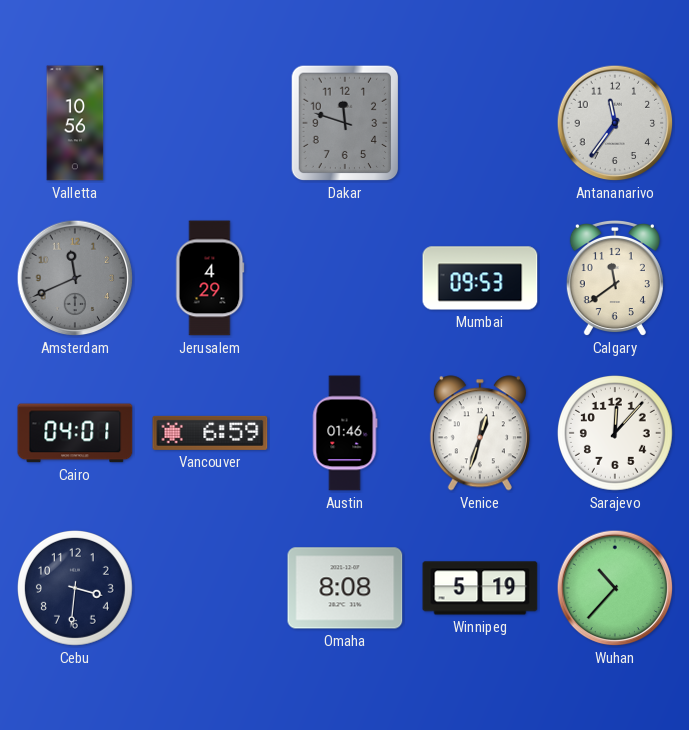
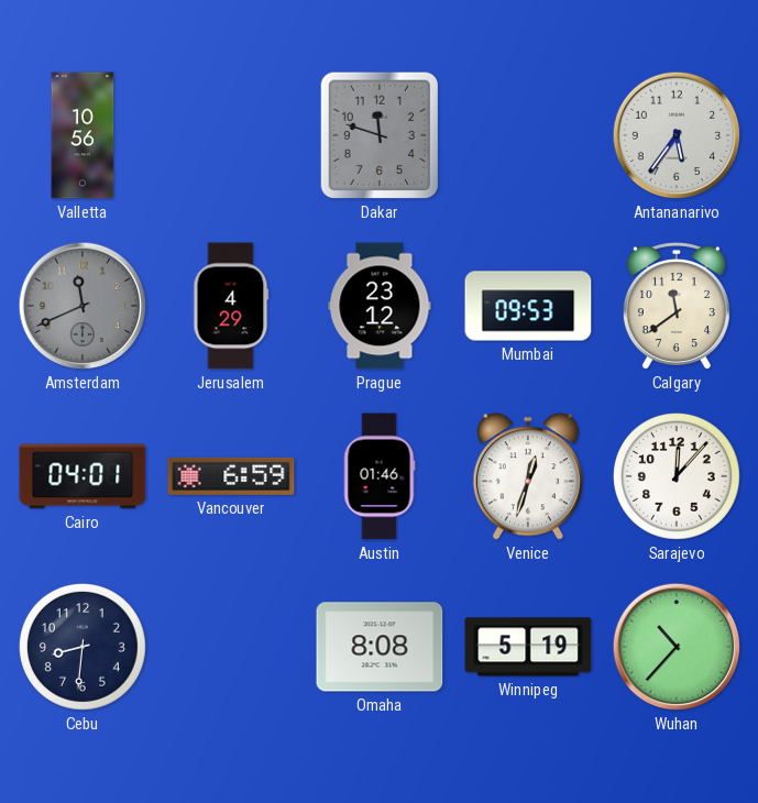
Antananarivo: 11:36 -> 5:36
Prague: none -> 23:12
Cebu: 3:31 -> 8:31
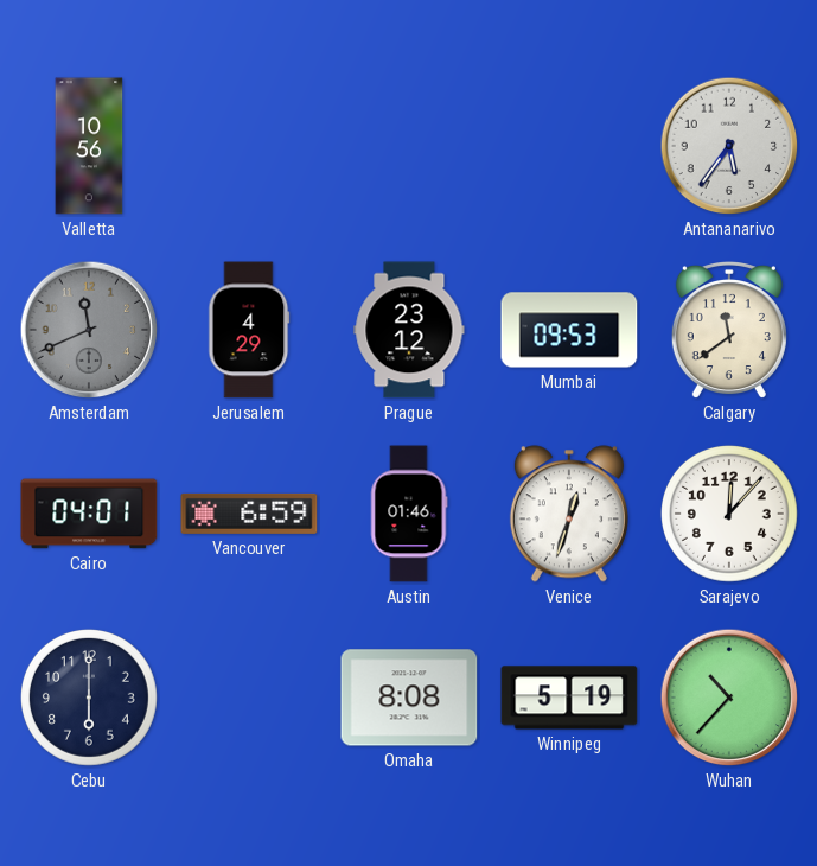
Dakar: 11:48 -> none
Cebu: 8:31 -> 6:00
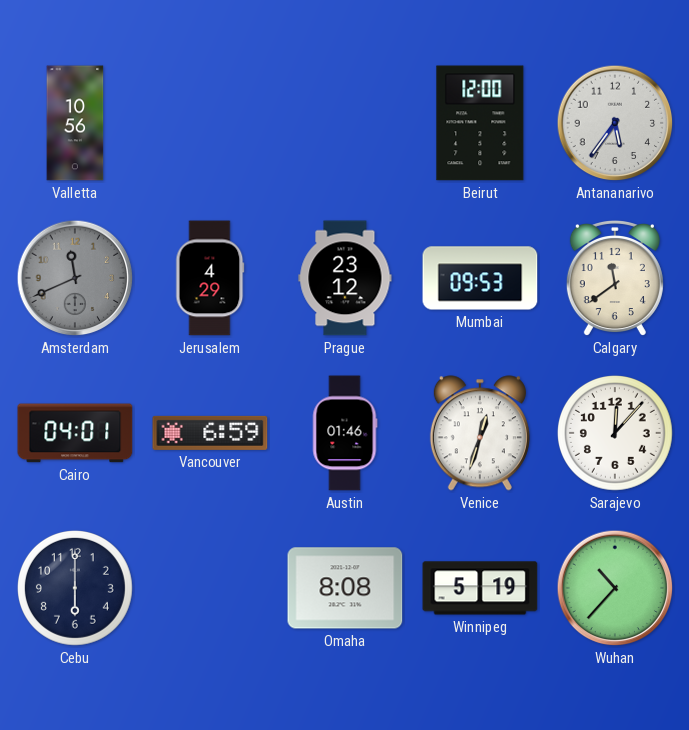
Beirut: none -> 12:00
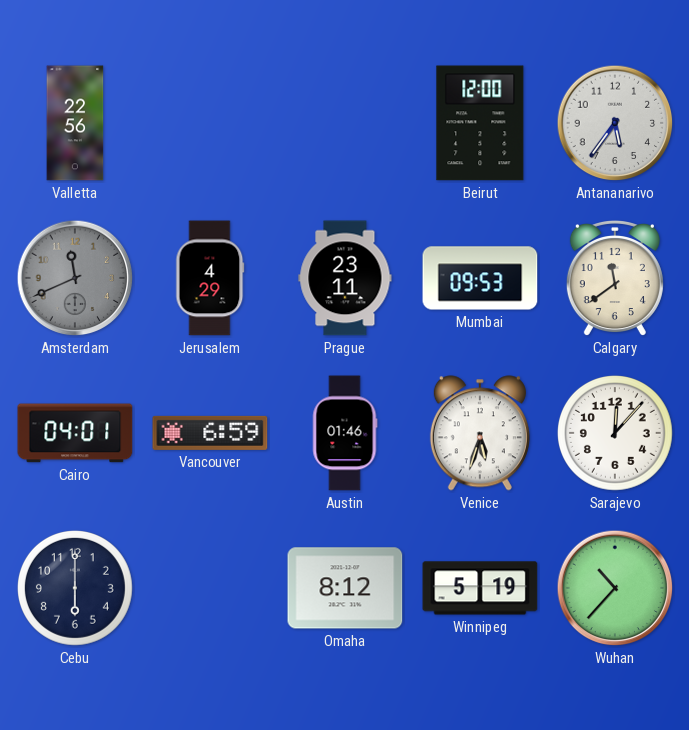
Valletta: 10:56 -> 22:56
Prague: 23:12 -> 23:11
Venice: 12:33 -> 5:33
Omaha: 8:08 -> 8:12
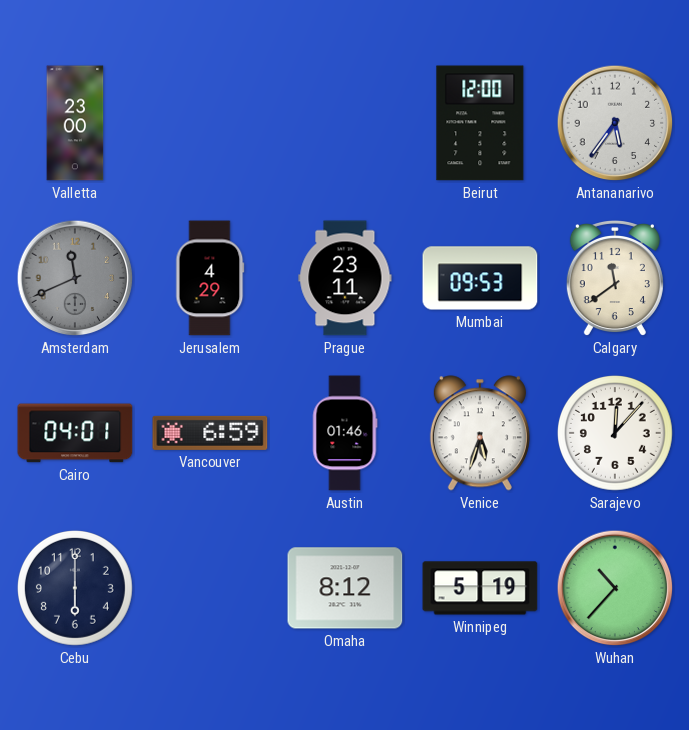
Valletta: 22:56 -> 23:00
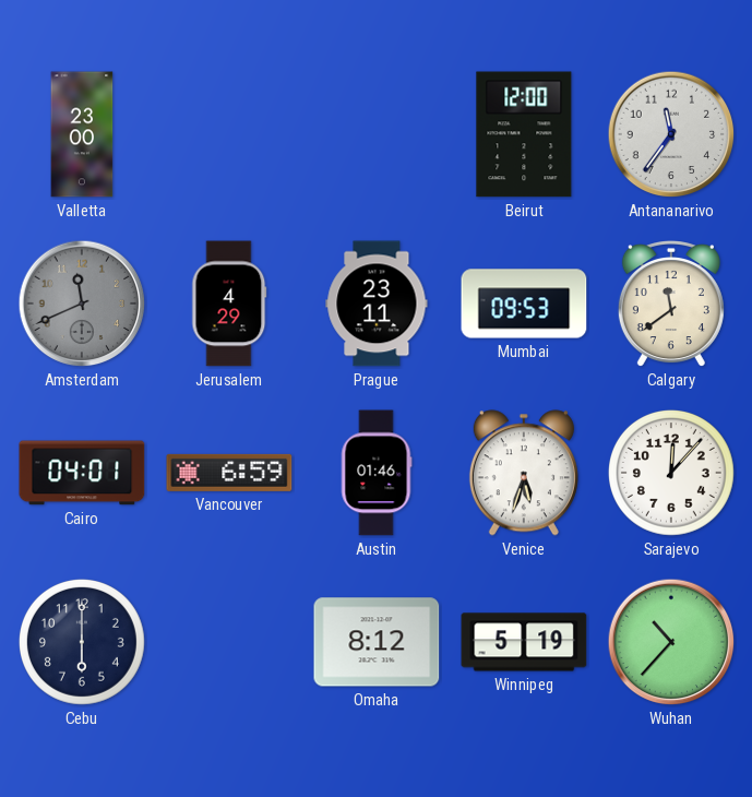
Antananarivo: 5:36 -> 11:36
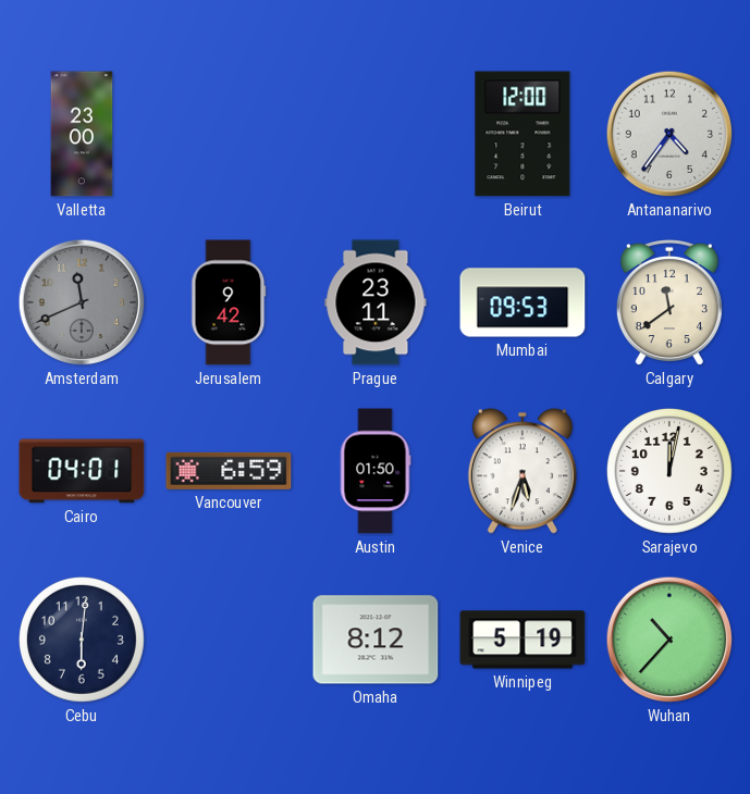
Antananarivo: 11:36 -> 4:36
Jerusalem: 4:29 -> 9:42
Austin: 01:46 -> 01:50
Sarajevo: 12:07 -> 12:02
Cebu: 6:00 -> 6:01
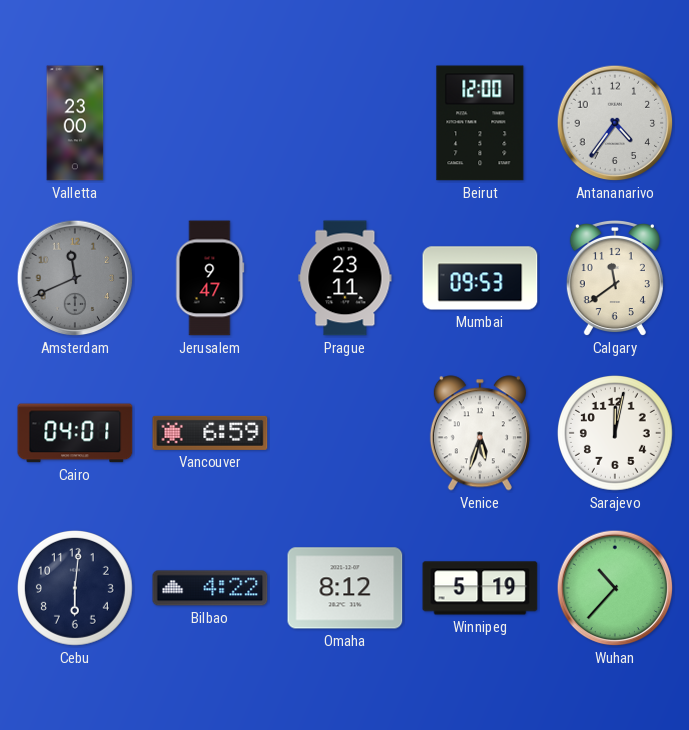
Jerusalem: 9:42 -> 9:47
Austin: 01:50 -> none
Bilbao: none -> 4:22
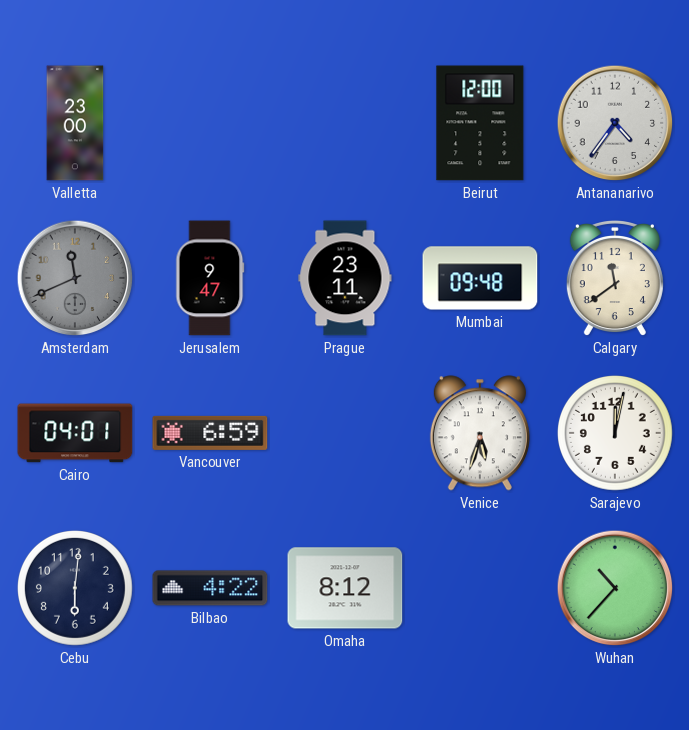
Mumbai: 09:53 -> 09:48
Winnipeg: 5:19 -> none
